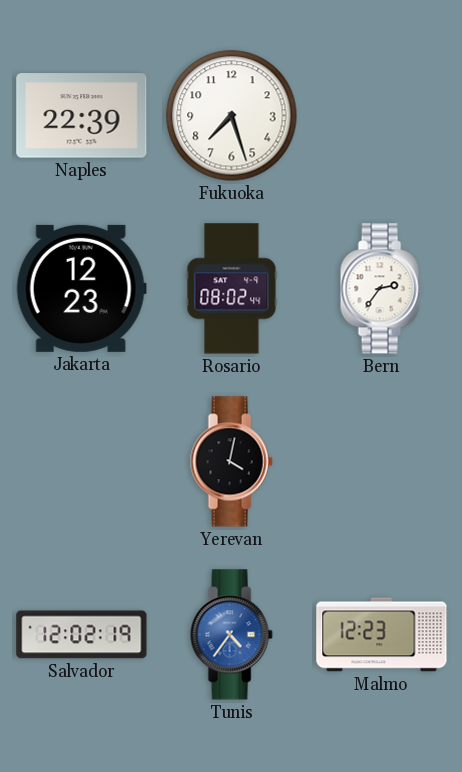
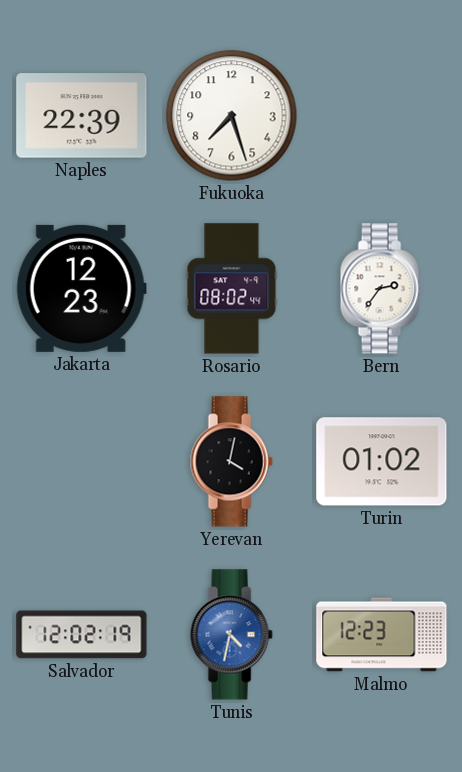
Turin: none -> 01:02
Tunis: 4:36 -> 4:32
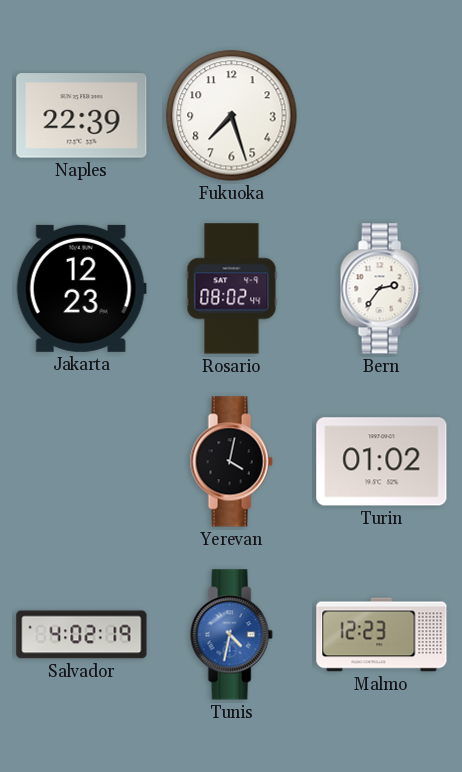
Salvador: 12:02 -> 4:02
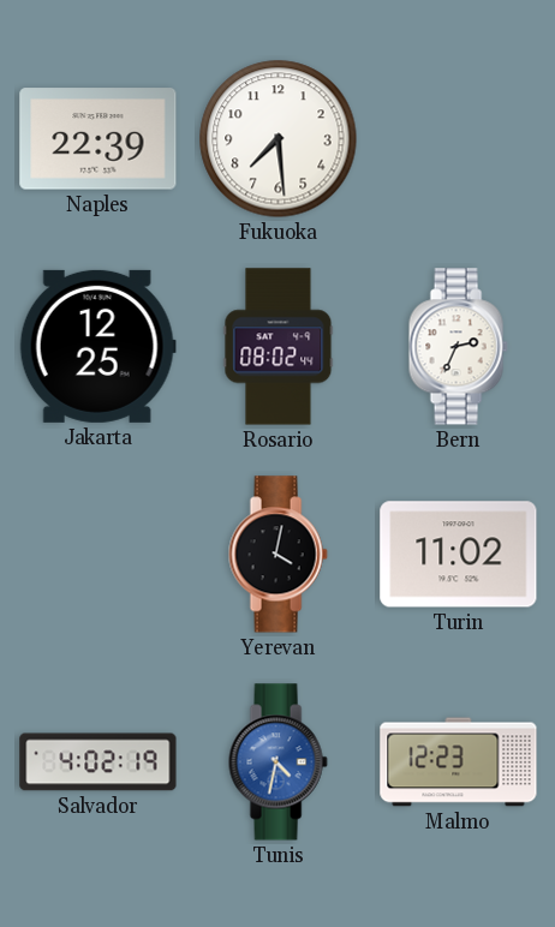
Fukuoka: 7:27 -> 7:29
Jakarta: 12:23 -> 12:25
Bern: 2:36 -> 2:34
Turin: 01:02 -> 11:02
